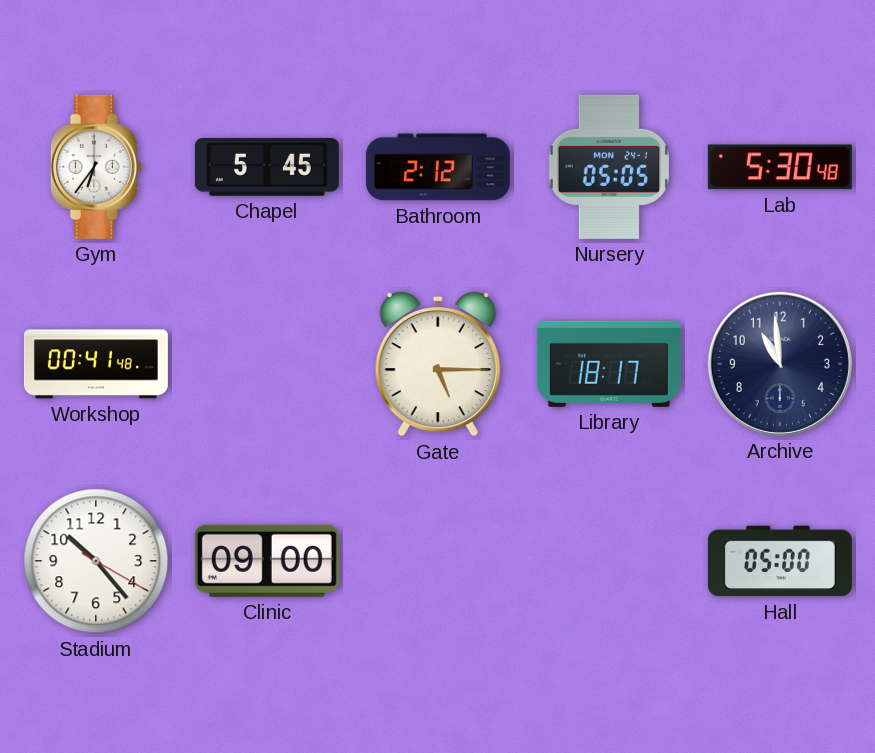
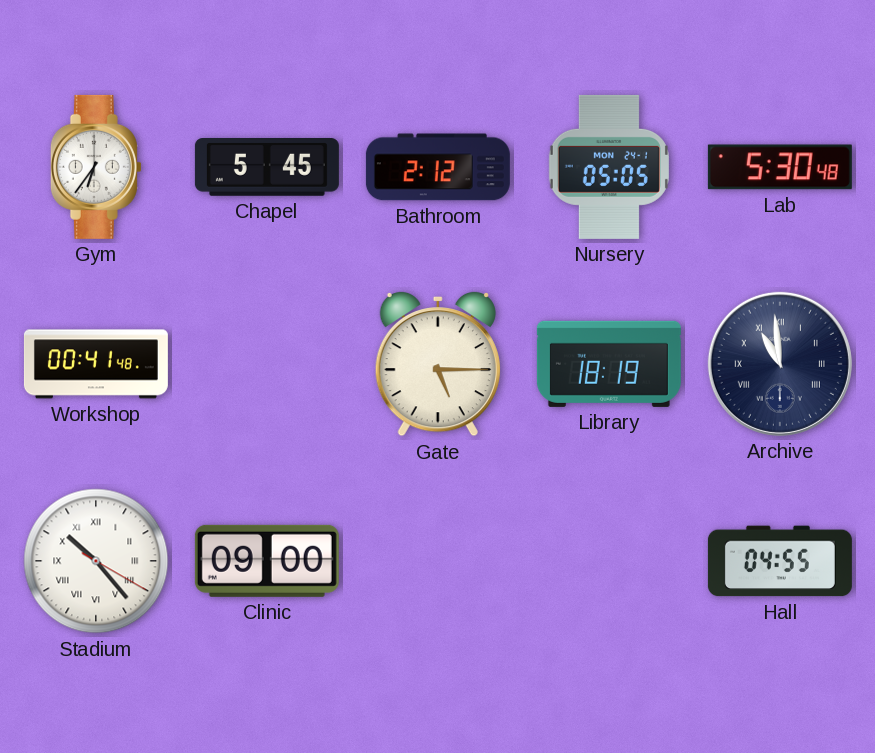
Library: 18:17 -> 18:19
Archive numerals: Arabic -> Roman
Stadium numerals: Arabic -> Roman
Hall: 05:00 -> 04:55
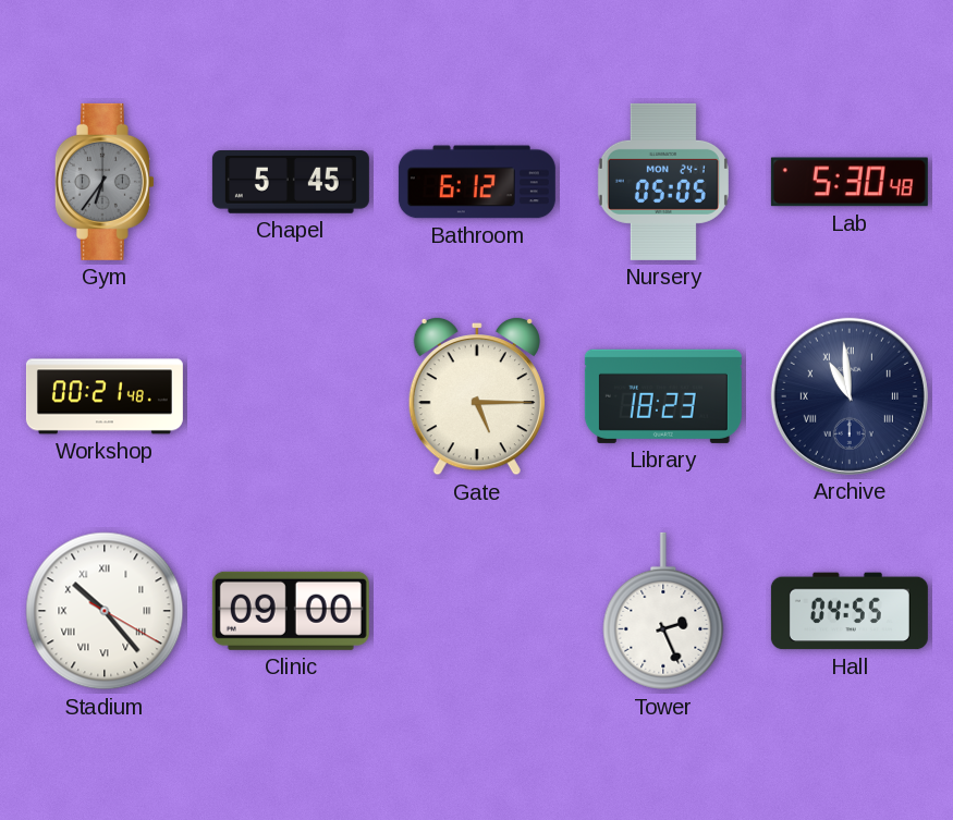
Gym dial: white -> grey
Bathroom: 2:12 -> 6:12
Workshop: 00:41 -> 00:21
Library: 18:19 -> 18:23
Tower: none -> 2:26
